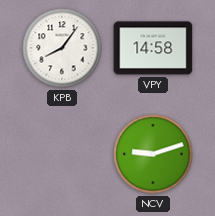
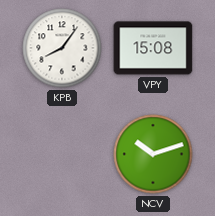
VPY: 14:58 -> 15:08
NCV: 9:12 -> 10:12
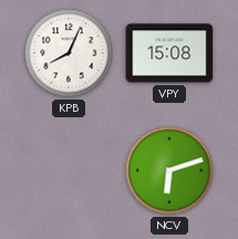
KPB: 8:06 -> 8:04
NCV: 10:12 -> 6:12
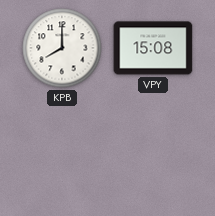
KPB: 8:04 -> 8:00
NCV: 6:12 -> none
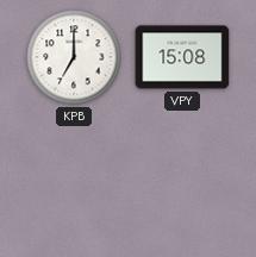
KPB: 8:00 -> 7:00
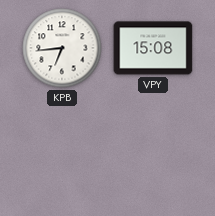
KPB: 7:00 -> 6:44
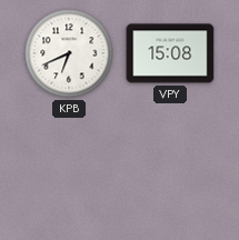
KPB: 6:44 -> 6:41
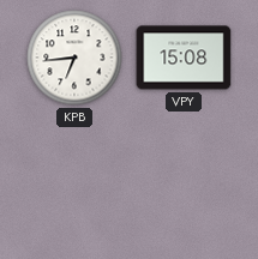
KPB: 6:41 -> 6:44
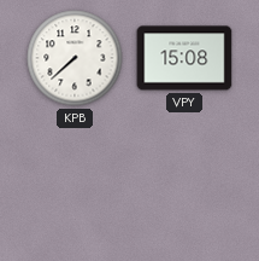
KPB: 6:44 -> 7:38
